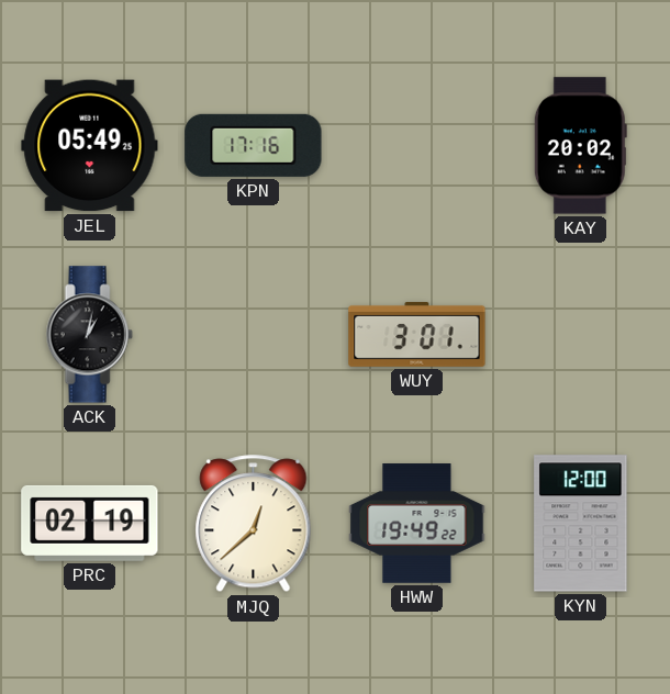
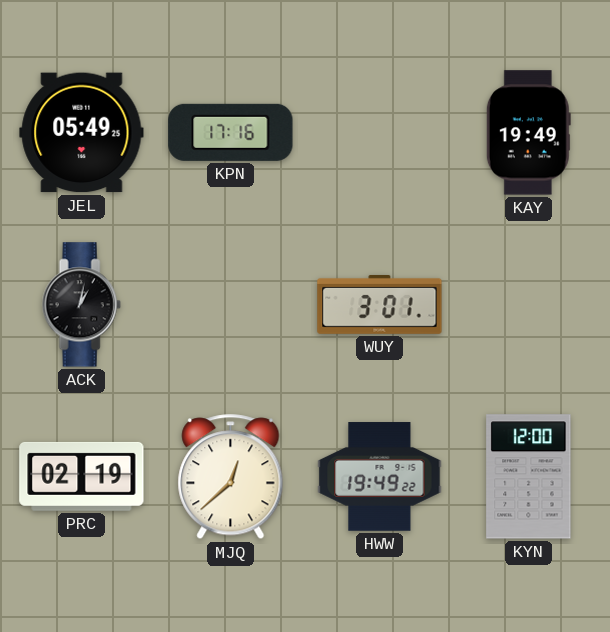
KAY: 20:02 -> 19:49
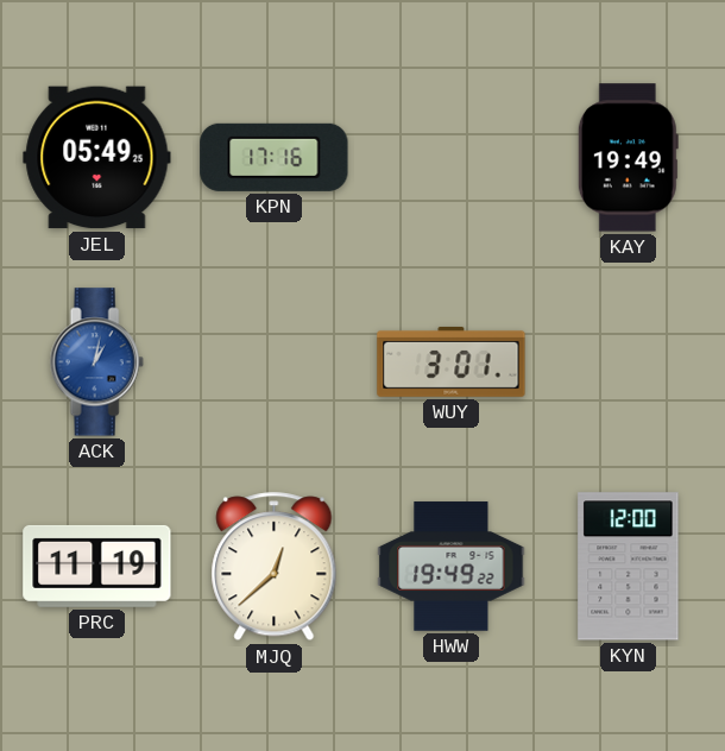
ACK dial: black -> blue
PRC: 02:19 -> 11:19
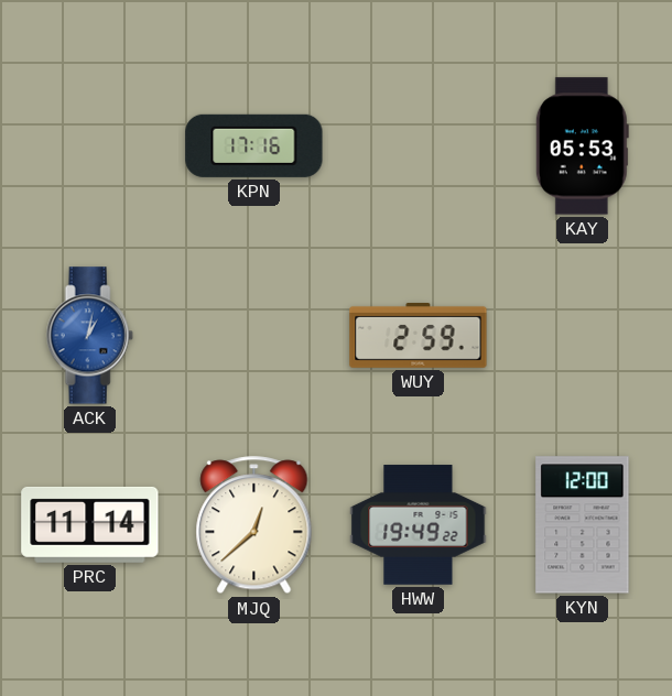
JEL: 05:49 -> none
KAY: 19:49 -> 05:53
WUY: 3:01 -> 2:59
PRC: 11:19 -> 11:14
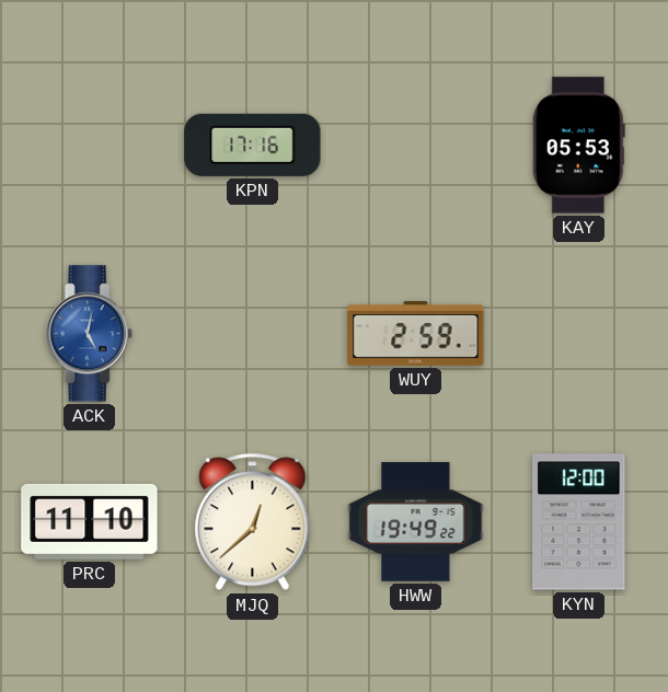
ACK: 1:02 -> 5:02
PRC: 11:14 -> 11:10
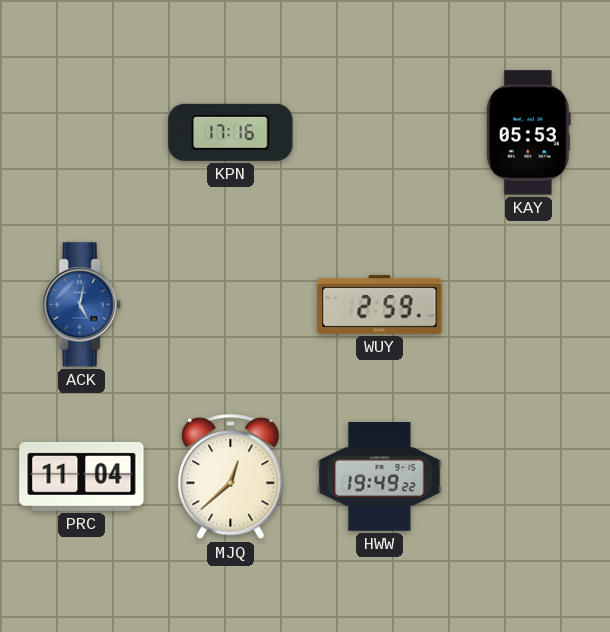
PRC: 11:10 -> 11:04
KYN: 12:00 -> none
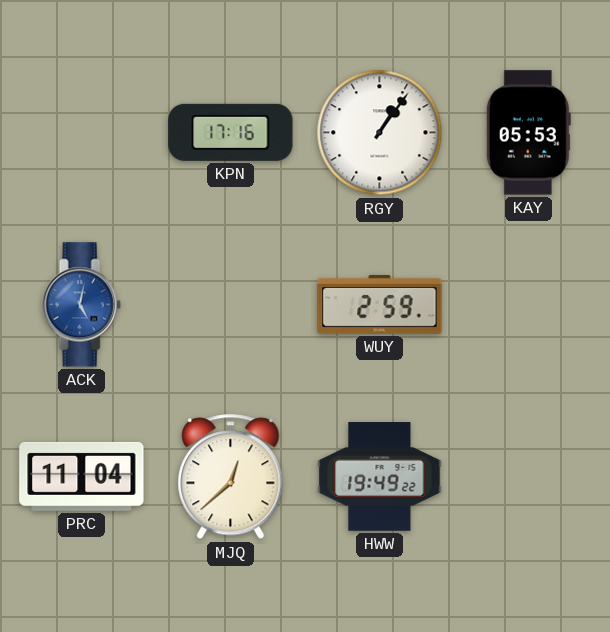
RGY: none -> 1:06
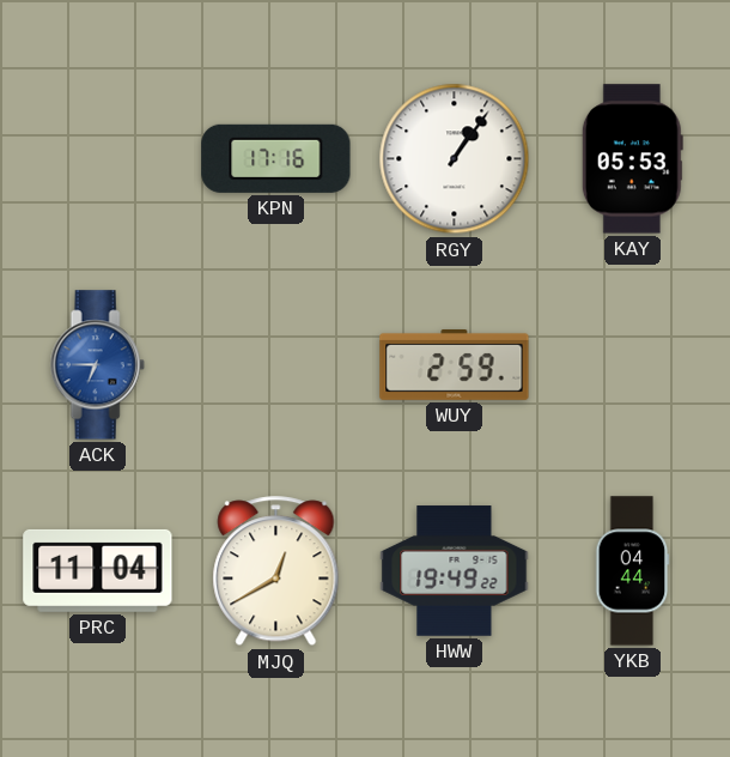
ACK: 5:02 -> 6:45
MJQ: 12:38 -> 12:40
YKB: none -> 04:44
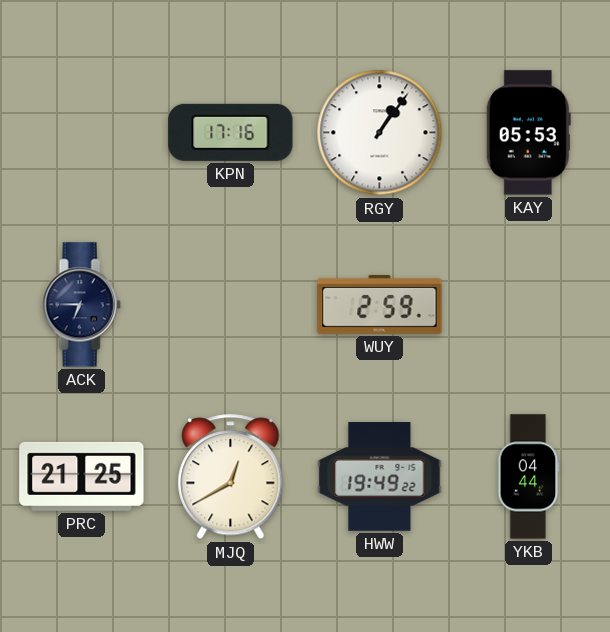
ACK dial: blue -> navy
PRC: 11:04 -> 21:25
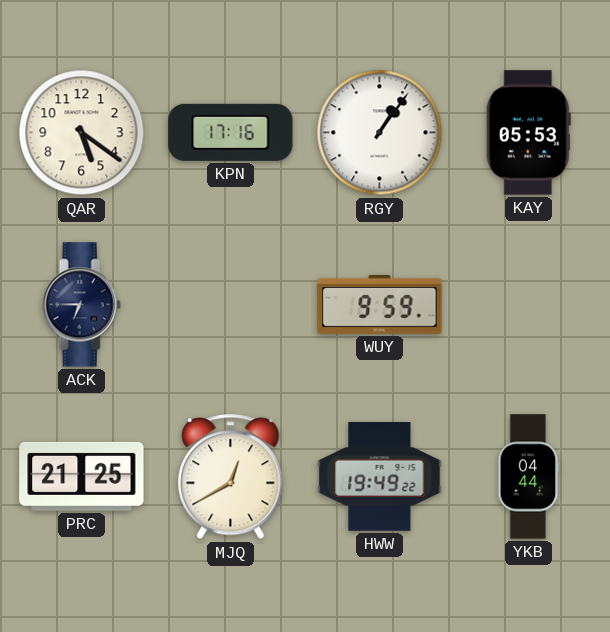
QAR: none -> 5:21
WUY: 2:59 -> 9:59
